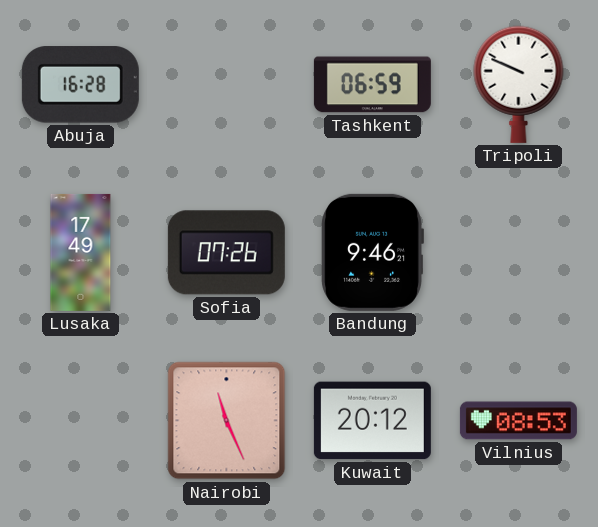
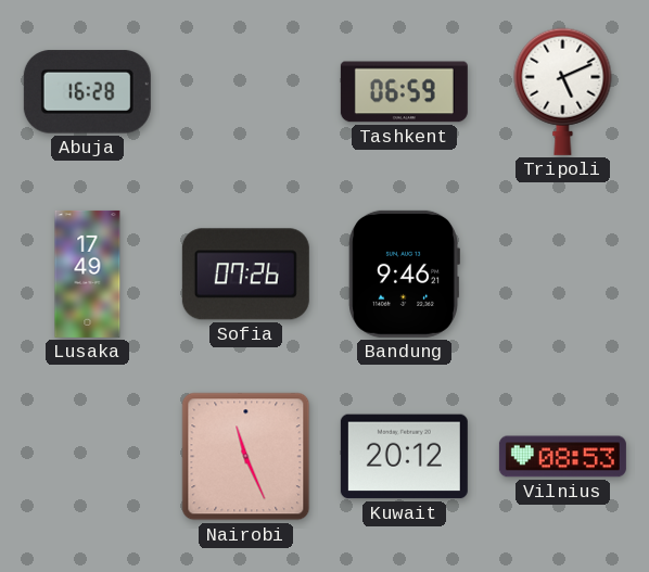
Tripoli: 9:49 -> 5:11
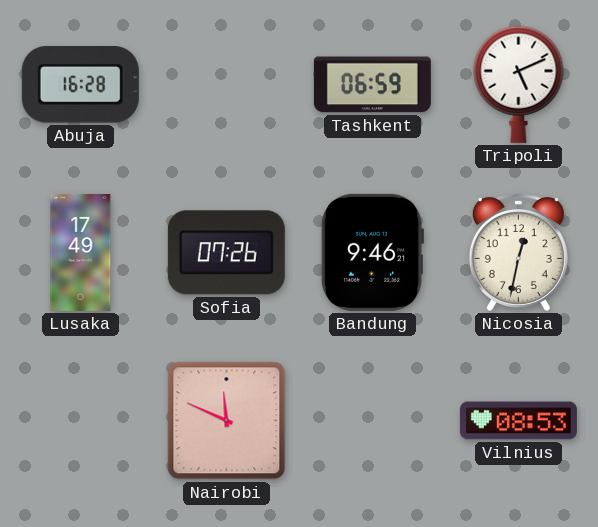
Nicosia: none -> 12:32
Nairobi: 11:26 -> 11:49
Kuwait: 20:12 -> none
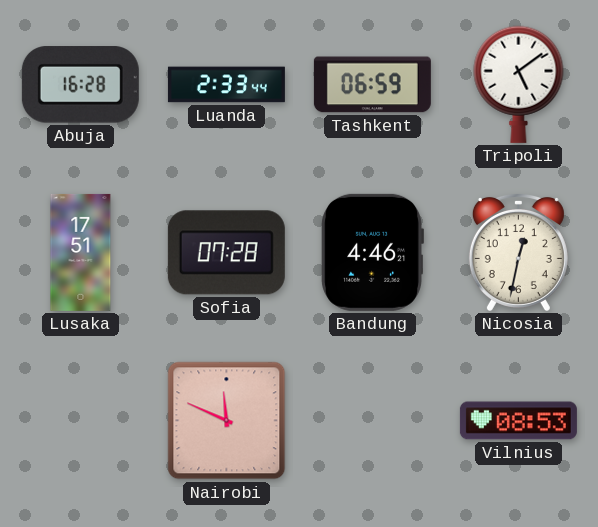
Luanda: none -> 2:33
Tripoli: 5:11 -> 5:09
Lusaka: 17:49 -> 17:51
Sofia: 07:26 -> 07:28
Bandung: 9:46 -> 4:46
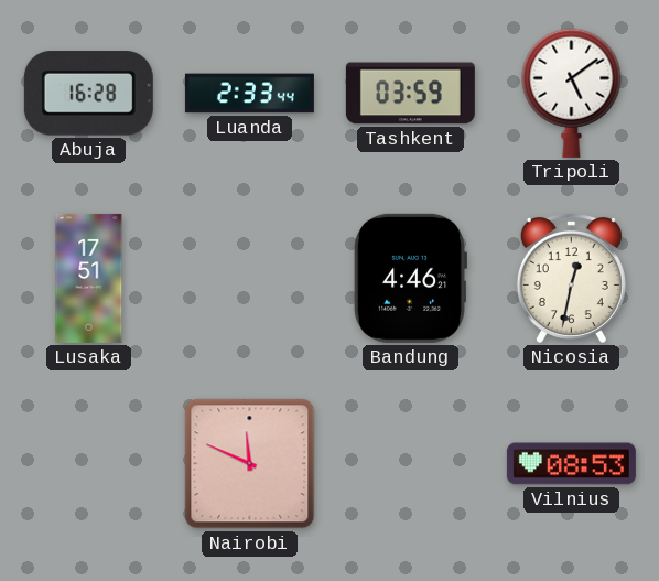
Tashkent: 06:59 -> 03:59
Sofia: 07:28 -> none
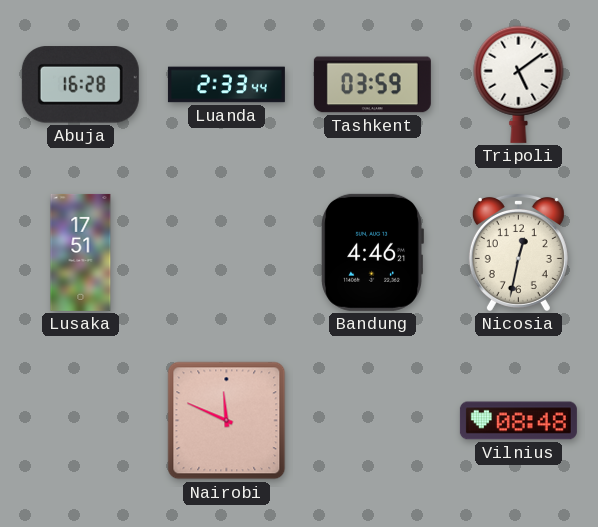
Vilnius: 08:53 -> 08:48
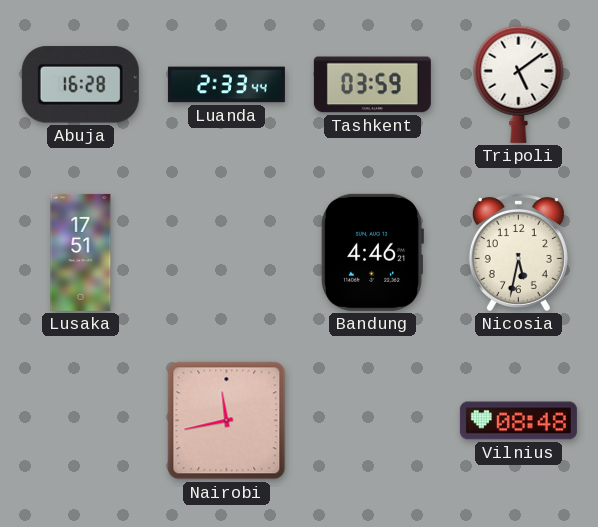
Nicosia: 12:32 -> 5:32
Nairobi: 11:49 -> 11:43
